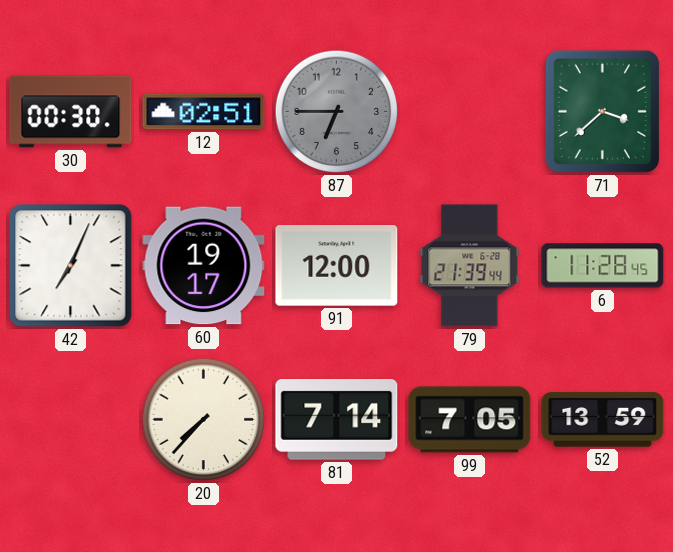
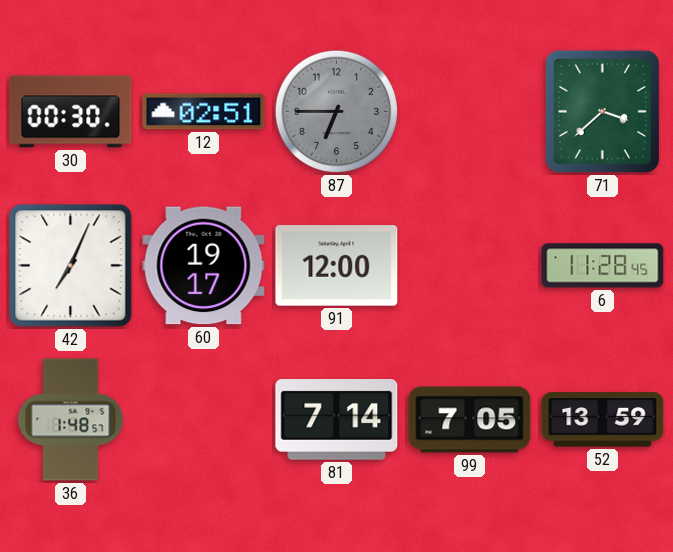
79: 21:39 -> none
36: none -> 1:48
20: 7:37 -> none
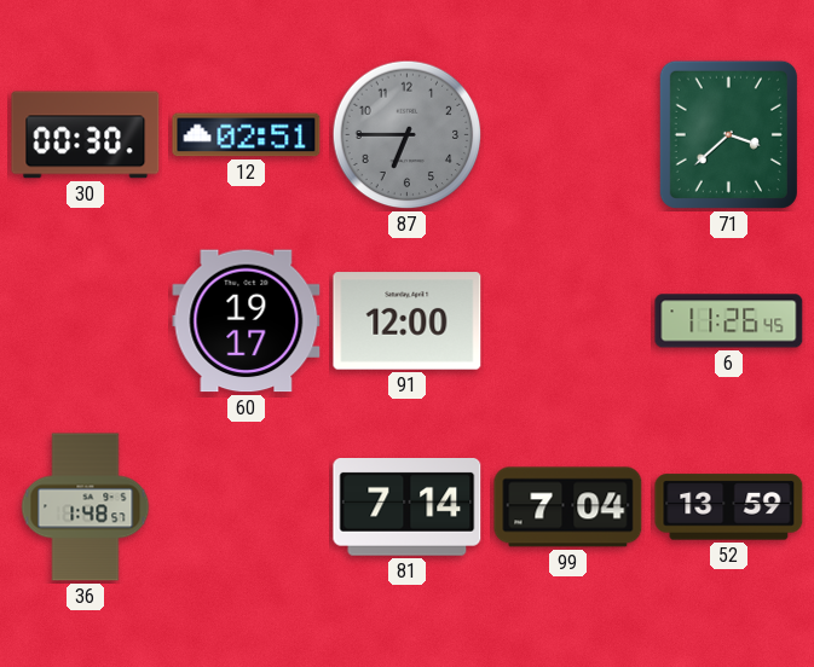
42: 7:04 -> none
6: 11:28 -> 11:26
99: 7:05 -> 7:04
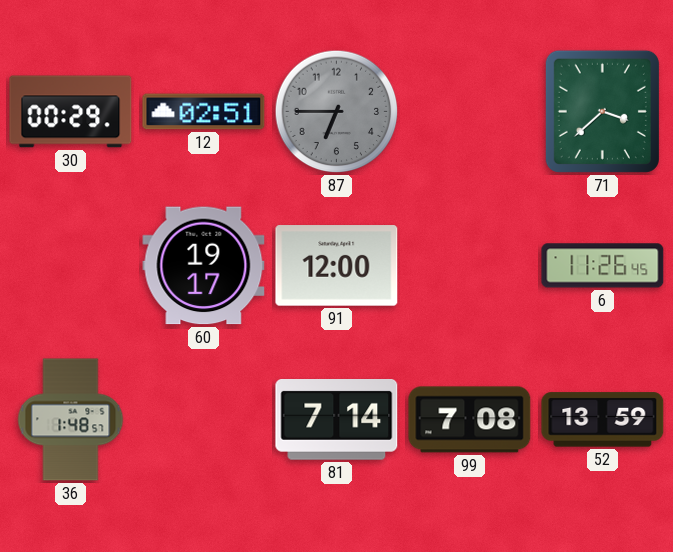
30: 00:30 -> 00:29
99: 7:04 -> 7:08
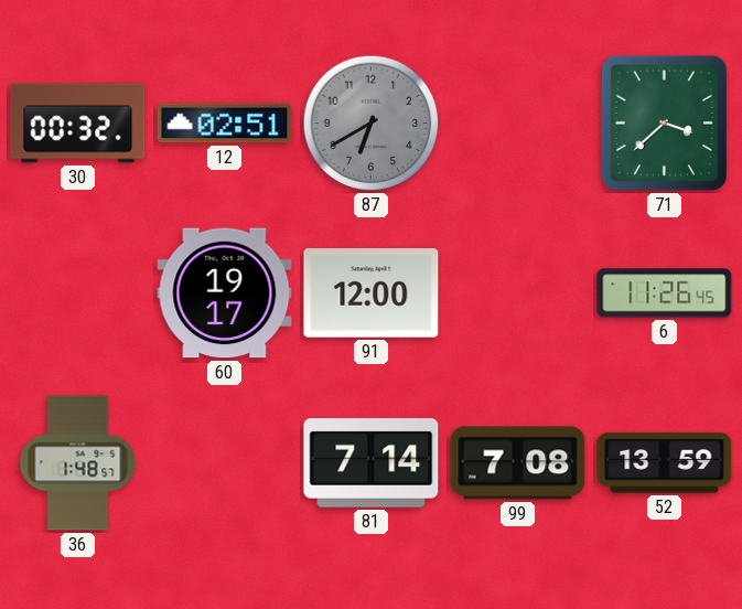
30: 00:29 -> 00:32
87: 6:45 -> 6:40
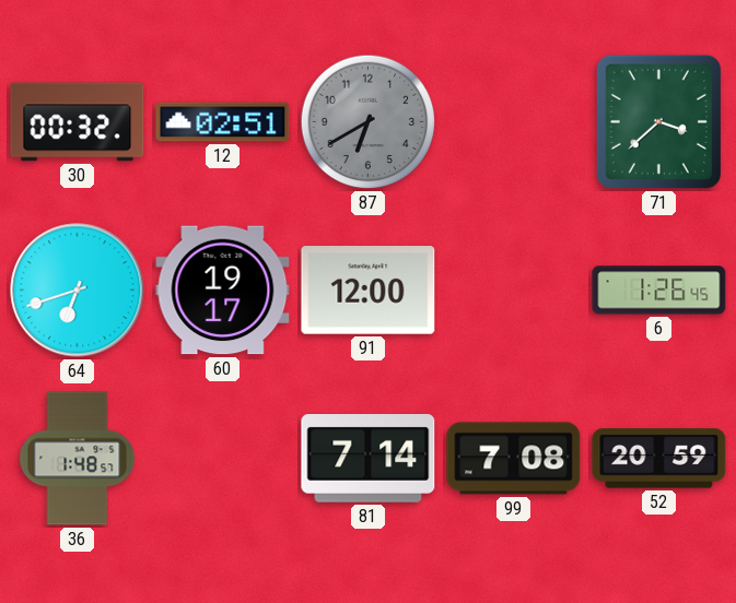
64: none -> 6:42
6: 11:26 -> 1:26
52: 13:59 -> 20:59
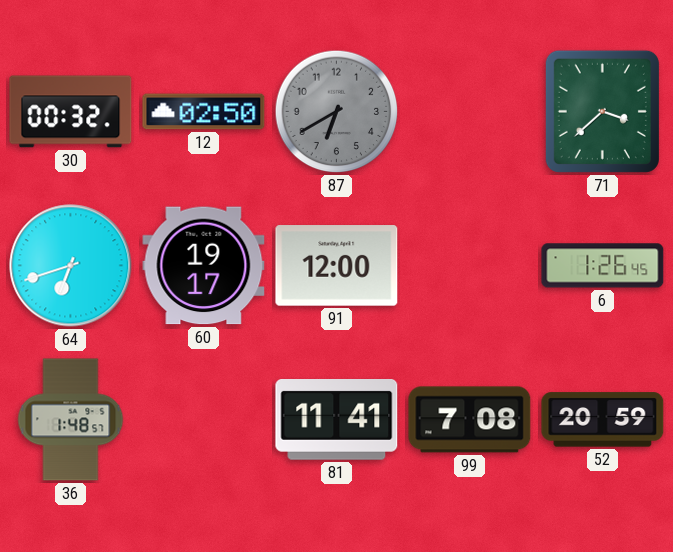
12: 02:51 -> 02:50
81: 7:14 -> 11:41
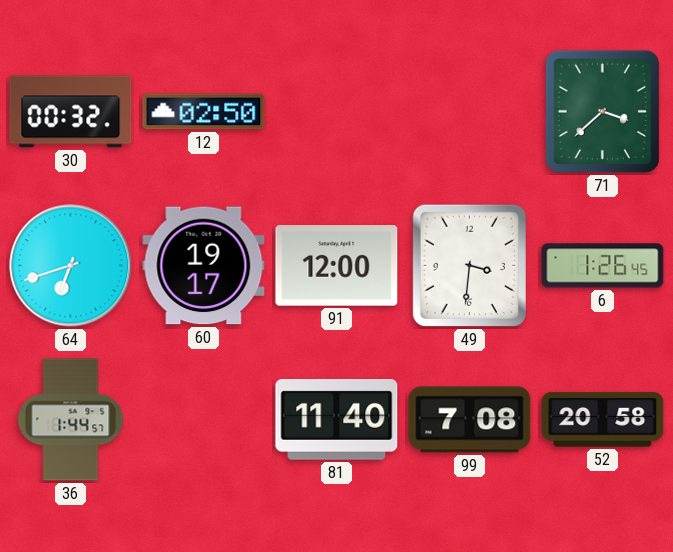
87: 6:40 -> none
49: none -> 3:31
36: 1:48 -> 1:44
81: 11:41 -> 11:40
52: 20:59 -> 20:58
